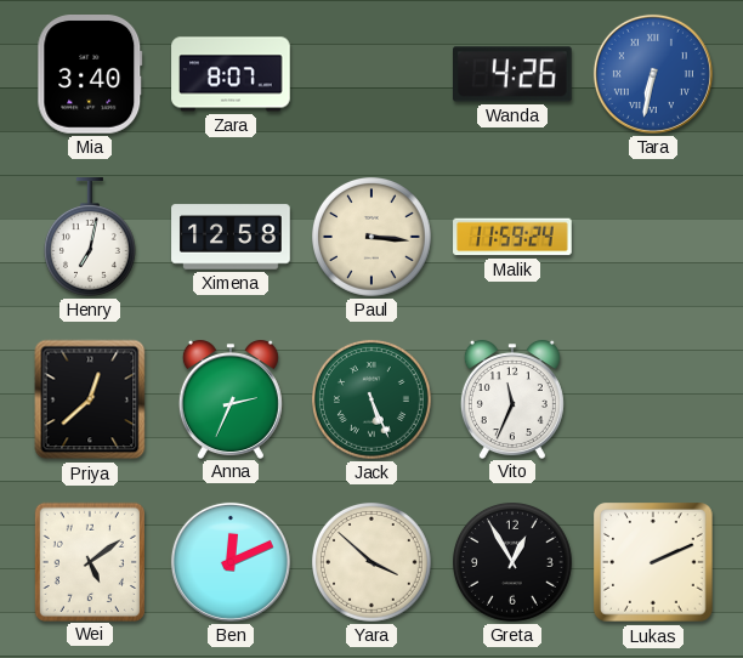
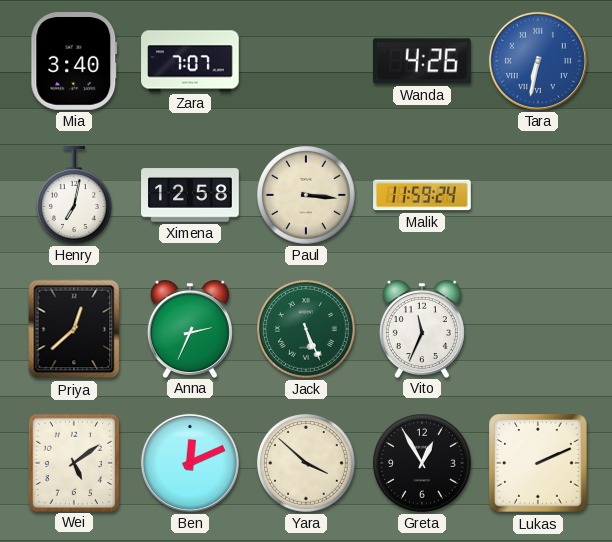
Zara: 8:07 -> 7:07
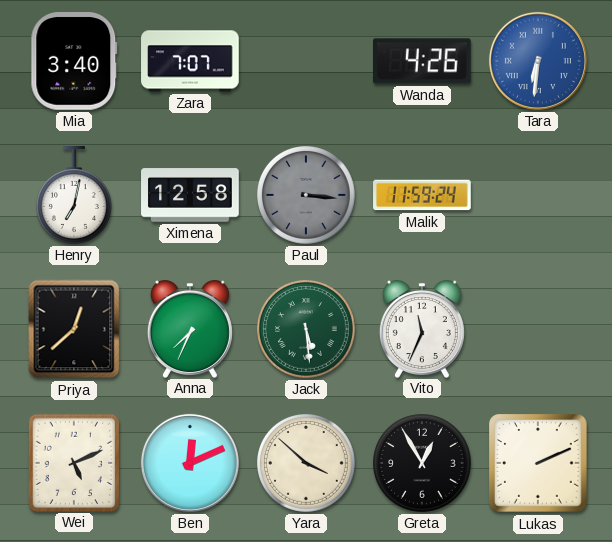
Tara: 6:32 -> 6:31
Paul dial: cream -> grey
Anna: 2:34 -> 7:34
Jack: 5:26 -> 5:29
Wei: 5:09 -> 5:11
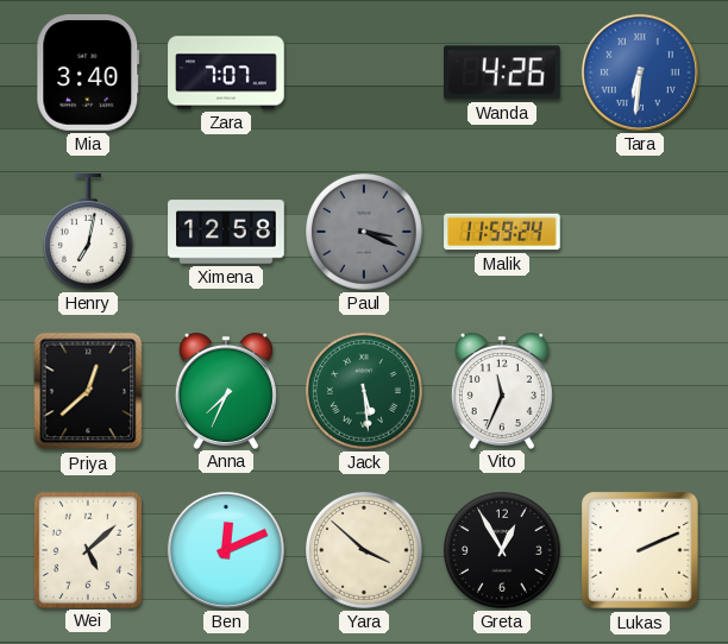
Paul: 3:16 -> 3:19
Wei: 5:11 -> 5:08
